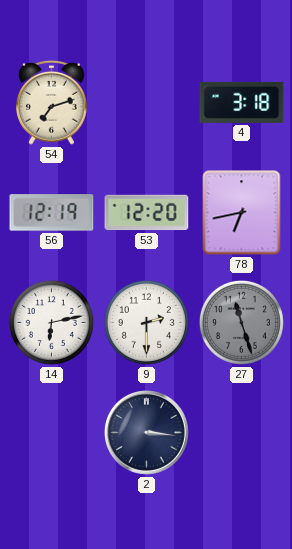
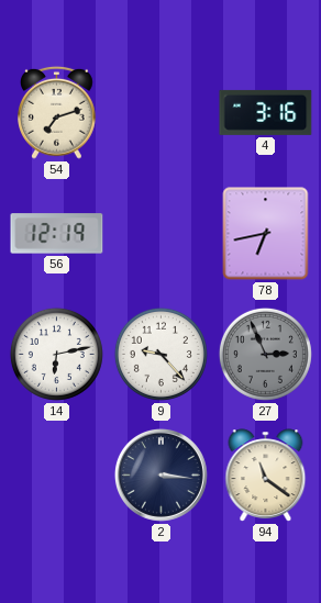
4: 3:18 -> 3:16
53: 12:20 -> none
9: 2:30 -> 9:23
27: 11:27 -> 2:56
94: none -> 11:21
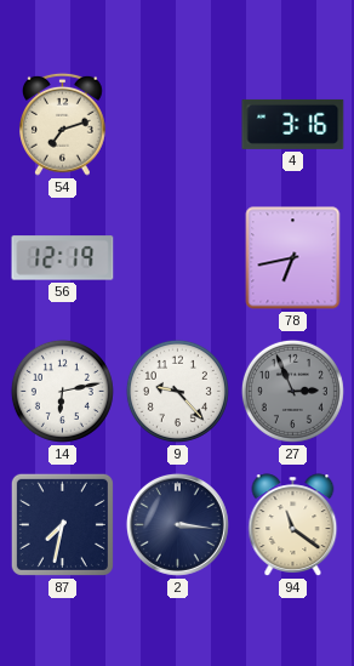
87: none -> 7:32
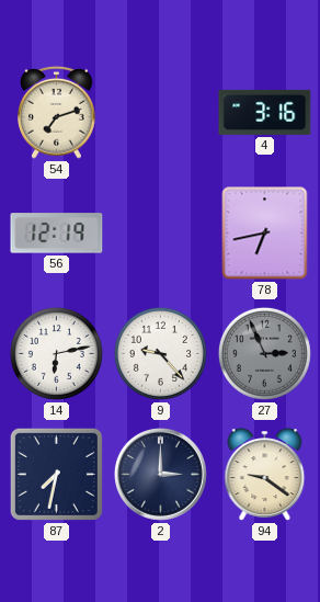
2: 3:16 -> 3:00
94: 11:21 -> 9:21
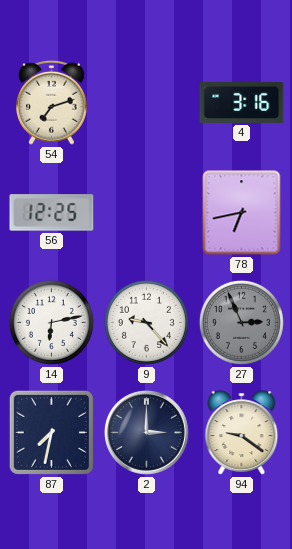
56: 12:19 -> 12:25
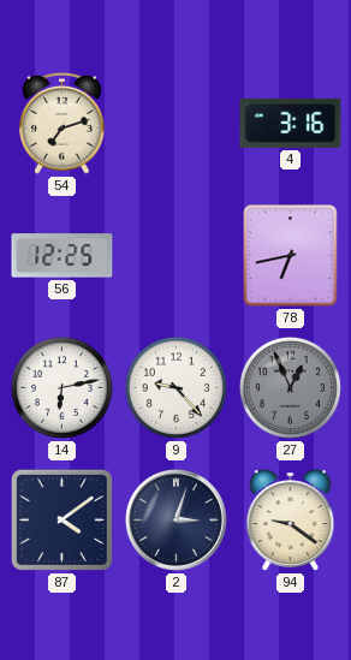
27: 2:56 -> 12:56
87: 7:32 -> 4:09
2: 3:00 -> 3:03
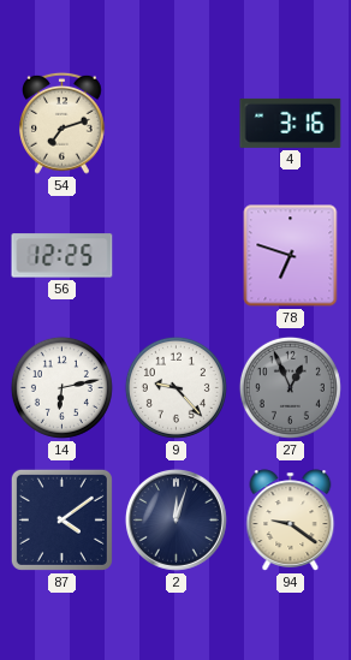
78: 6:43 -> 6:48
2: 3:03 -> 12:03
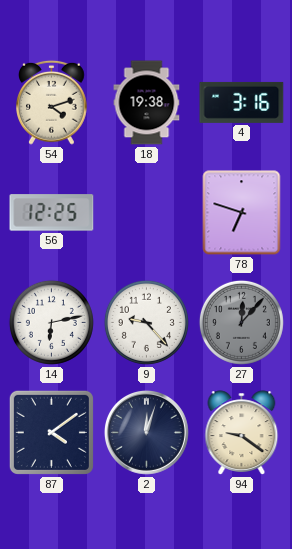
54: 7:12 -> 4:12
18: none -> 19:38
27: 12:56 -> 12:07
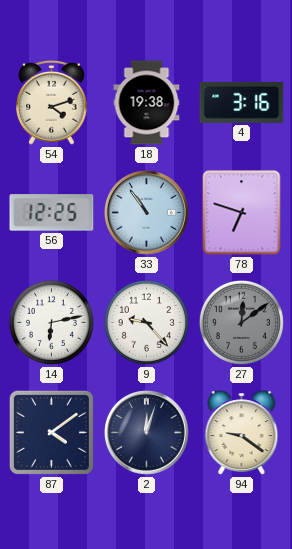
33: none -> 10:54
27: 12:07 -> 12:09
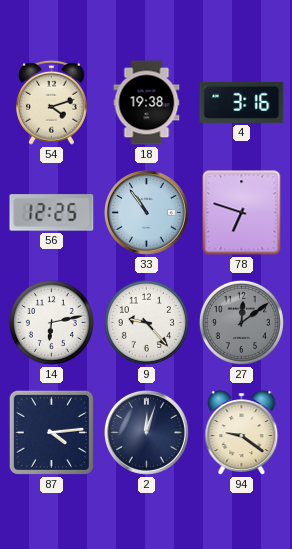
87: 4:09 -> 4:14
